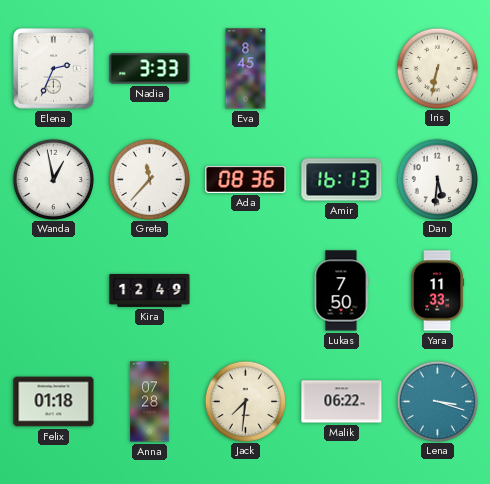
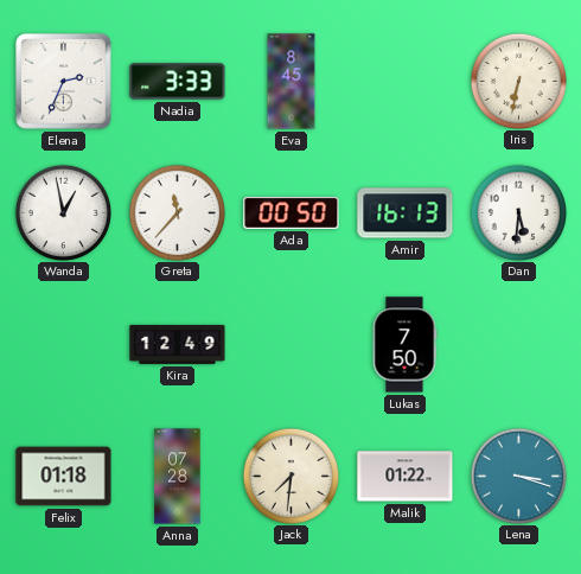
Ada: 08:36 -> 00:50
Yara: 11:33 -> none
Malik: 06:22 -> 01:22
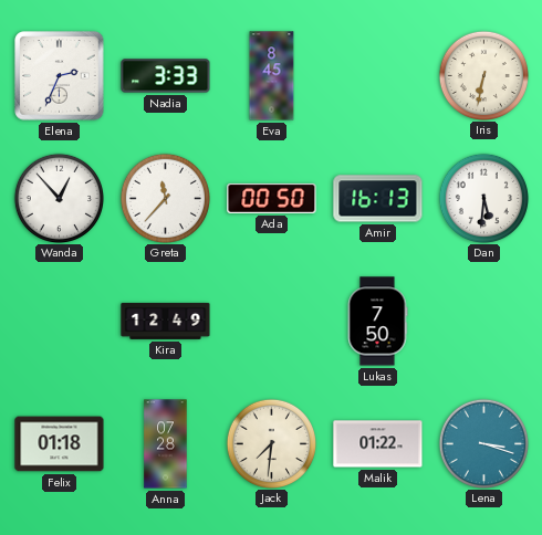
Wanda: 12:58 -> 12:53
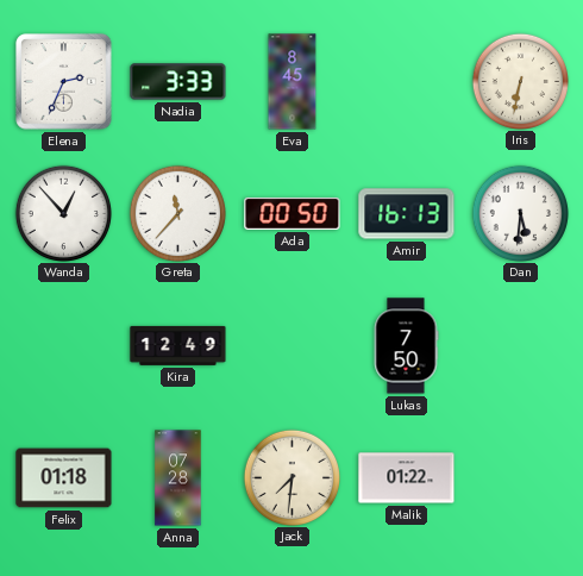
Lena: 3:18 -> none
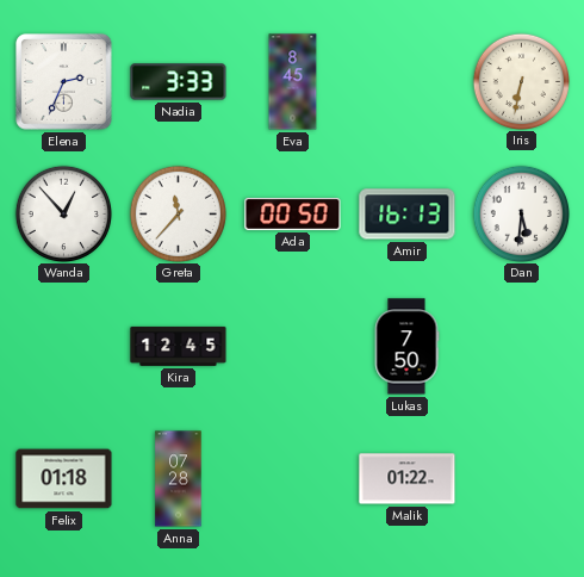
Kira: 12:49 -> 12:45
Jack: 7:31 -> none
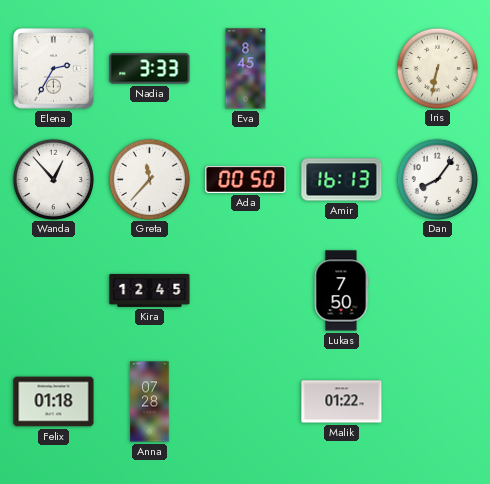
Elena: 2:34 -> 2:35
Dan: 5:31 -> 8:06
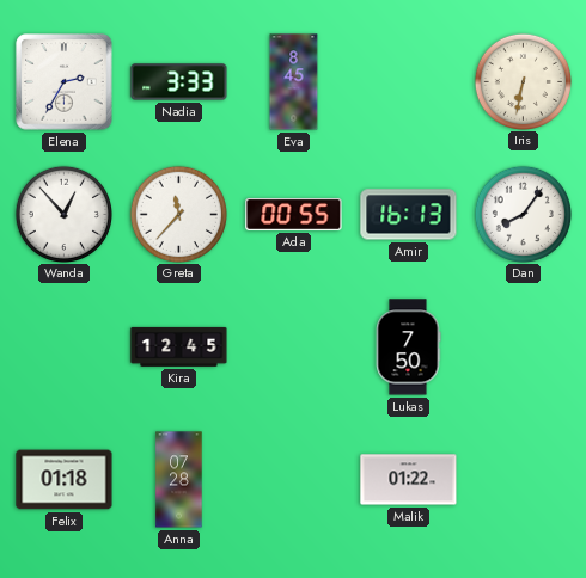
Ada: 00:50 -> 00:55
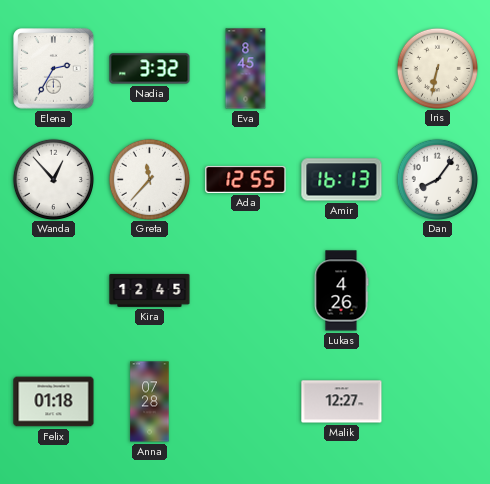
Nadia: 3:33 -> 3:32
Ada: 00:55 -> 12:55
Lukas: 7:50 -> 4:26
Malik: 01:22 -> 12:27
